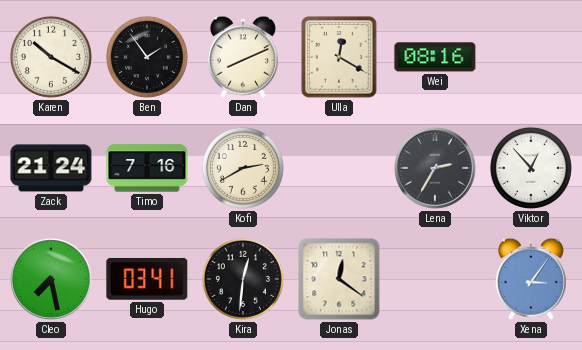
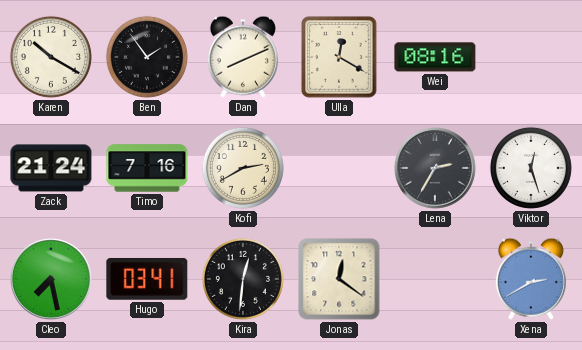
Viktor: 12:53 -> 12:27
Xena: 3:06 -> 2:40
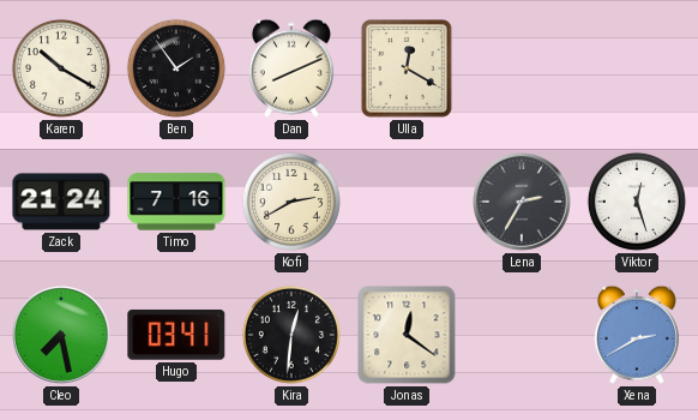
Wei: 08:16 -> none
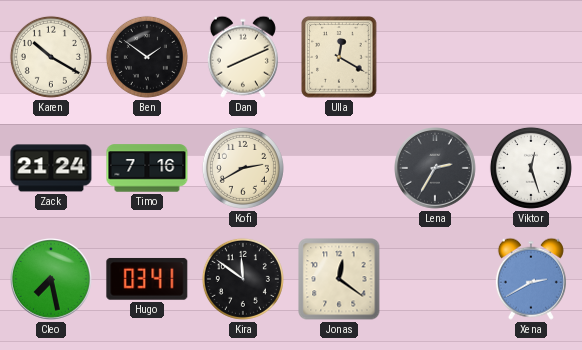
Ben: 1:54 -> 1:51
Kira: 12:31 -> 11:51
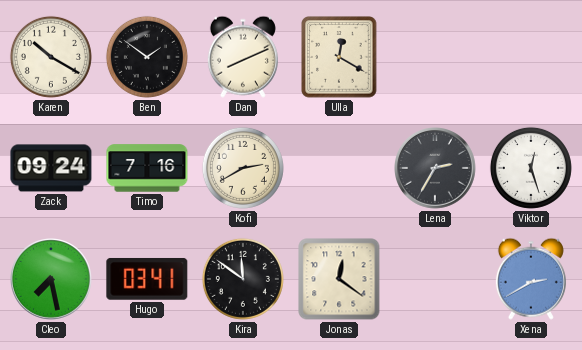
Zack: 21:24 -> 09:24
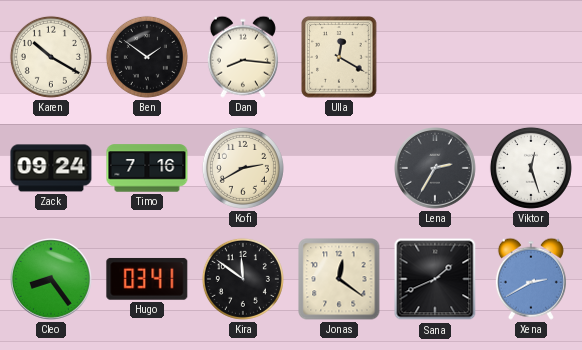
Dan: 8:11 -> 8:16
Cleo: 7:28 -> 8:24
Sana: none -> 1:41
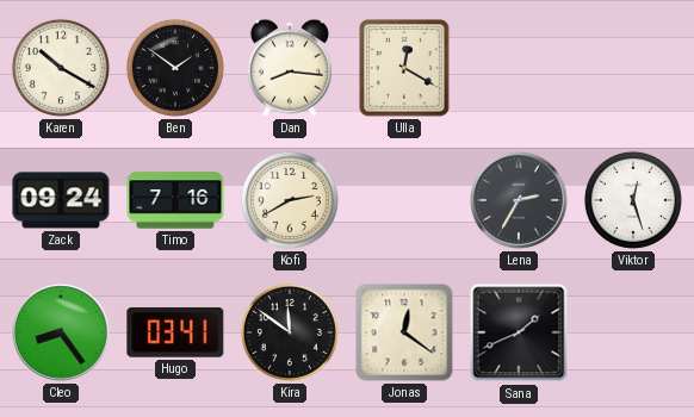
Xena: 2:40 -> none
